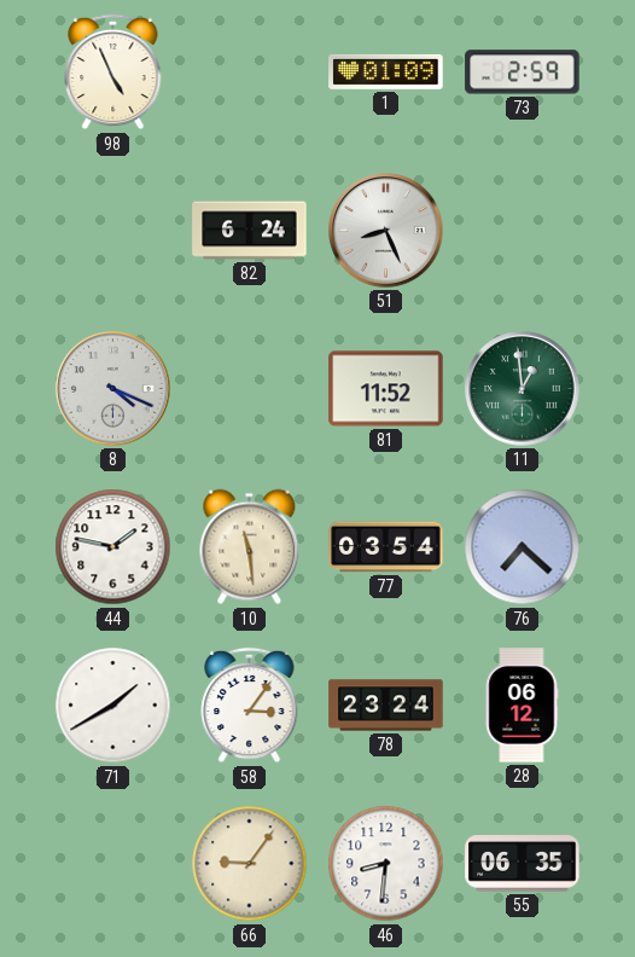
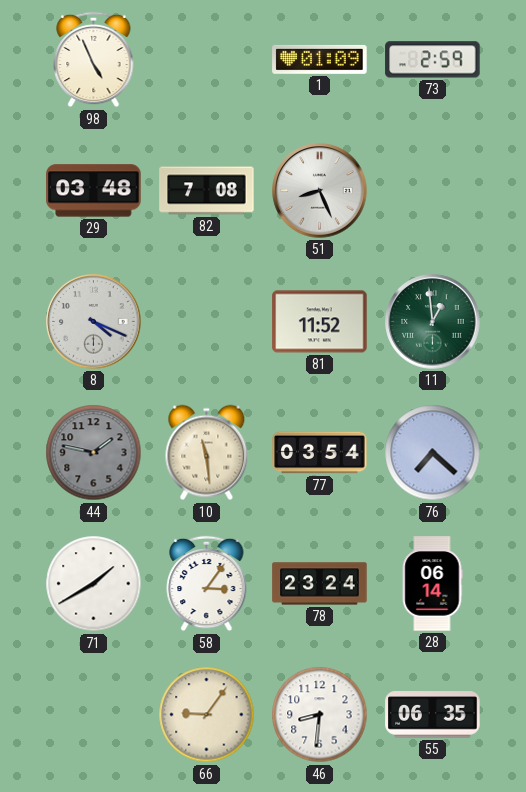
29: none -> 03:48
82: 6:24 -> 7:08
44 dial: white -> grey
28: 06:12 -> 06:14
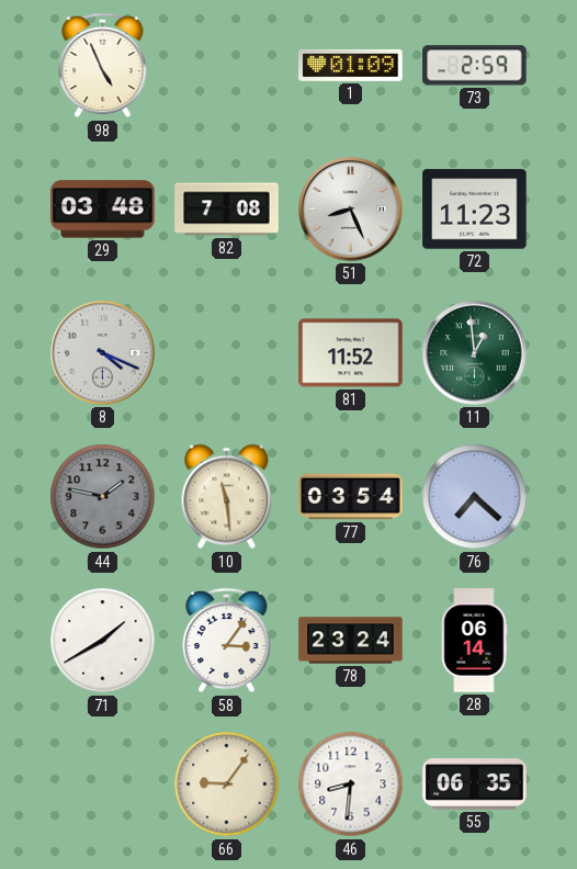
72: none -> 11:23
